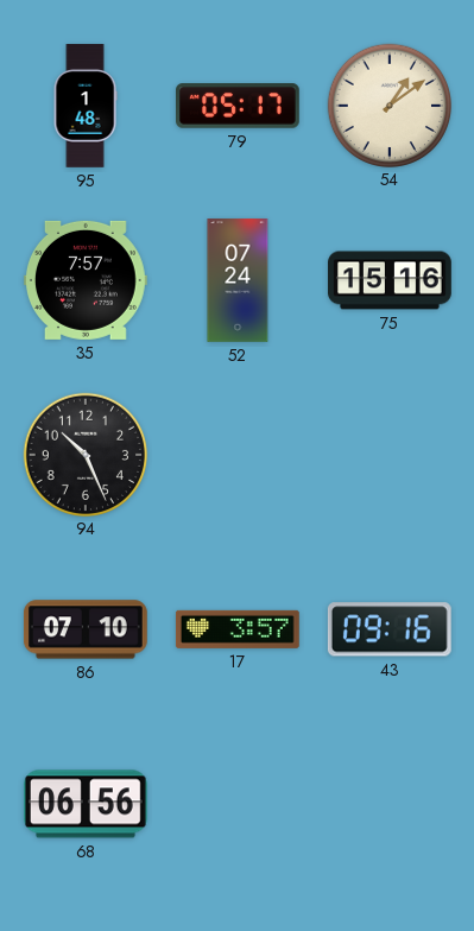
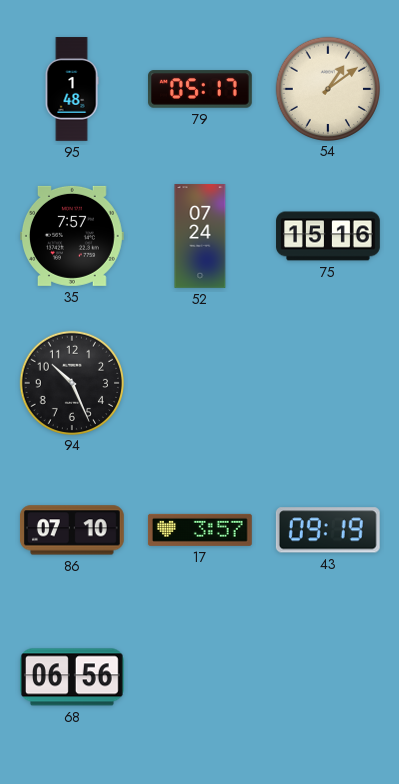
43: 09:16 -> 09:19
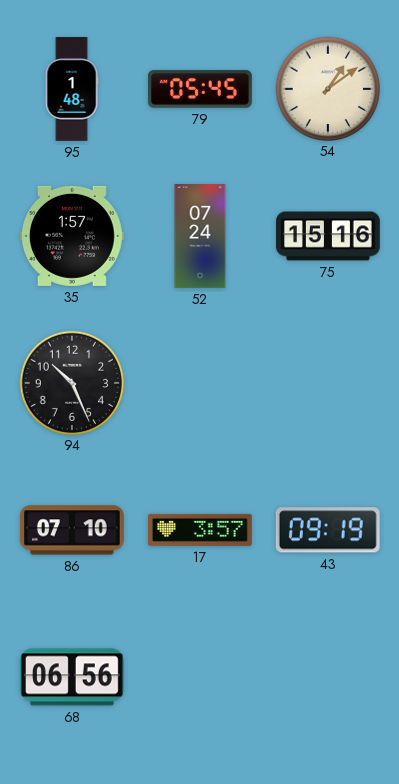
79: 05:17 -> 05:45
35: 7:57 -> 1:57
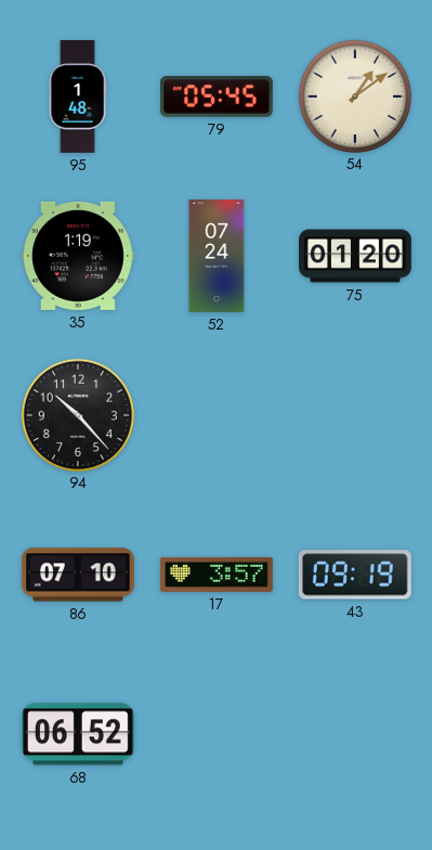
35: 1:57 -> 1:19
75: 15:16 -> 01:20
94: 10:26 -> 10:23
68: 06:56 -> 06:52
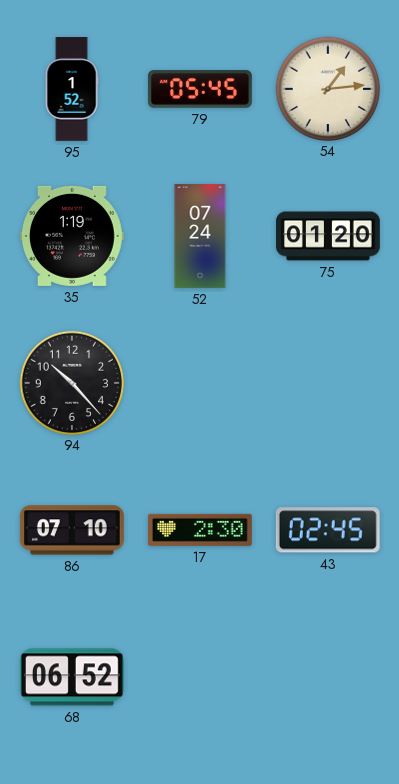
95: 1:48 -> 1:52
54: 1:09 -> 1:14
17: 3:57 -> 2:30
43: 09:19 -> 02:45
